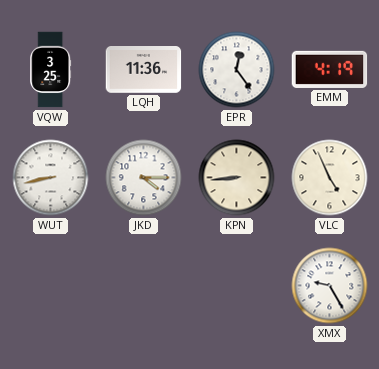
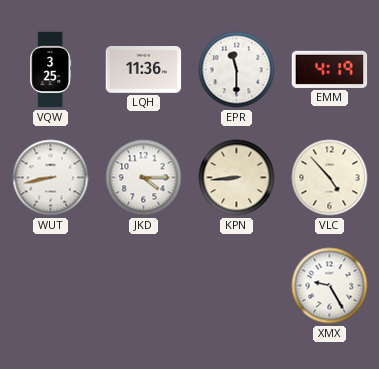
EPR: 12:24 -> 11:30
VLC: 4:56 -> 4:53
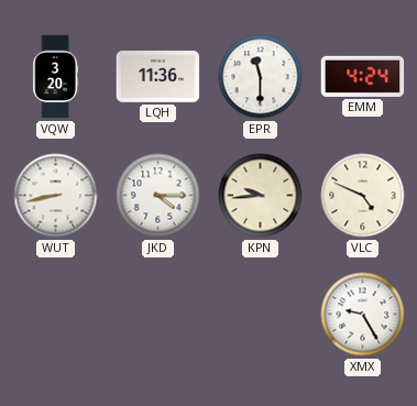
VQW: 3:25 -> 3:20
EMM: 4:19 -> 4:24
KPN: 8:44 -> 9:44
VLC: 4:53 -> 4:49
